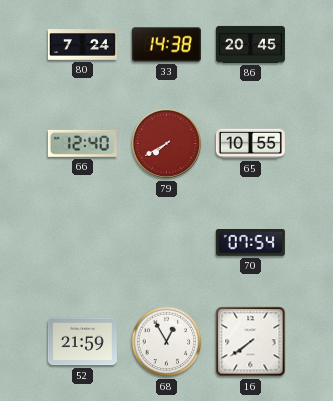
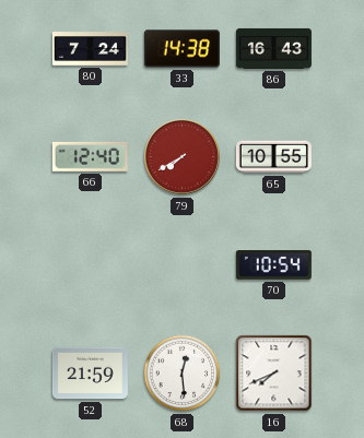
86: 20:45 -> 16:43
70: 07:54 -> 10:54
68: 12:55 -> 12:29
16: 7:39 -> 7:41
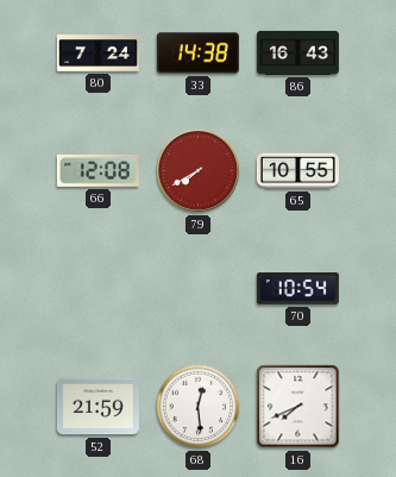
66: 12:40 -> 12:08
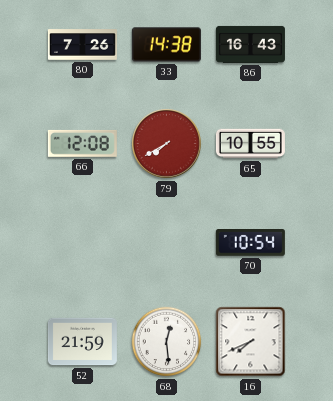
80: 7:24 -> 7:26
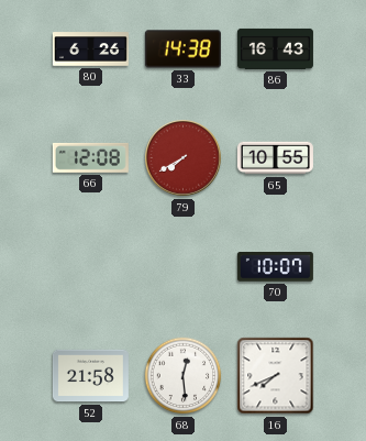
80: 7:26 -> 6:26
70: 10:54 -> 10:07
52: 21:59 -> 21:58
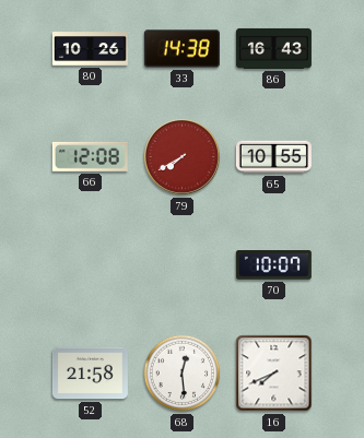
80: 6:26 -> 10:26
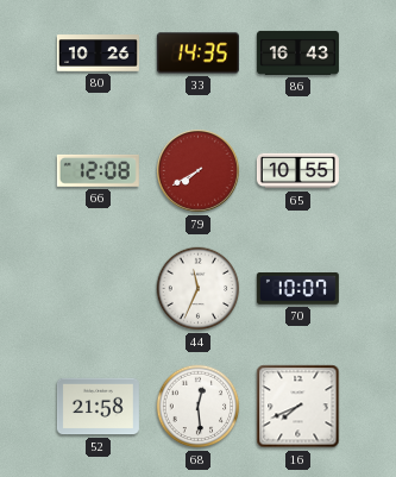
33: 14:38 -> 14:35
44: none -> 11:34
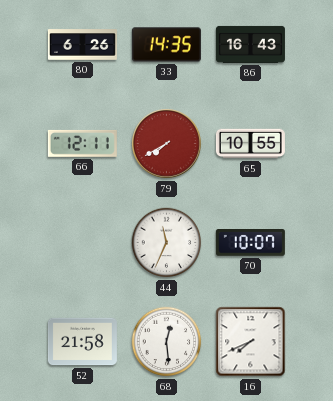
80: 10:26 -> 6:26
66: 12:08 -> 12:11
